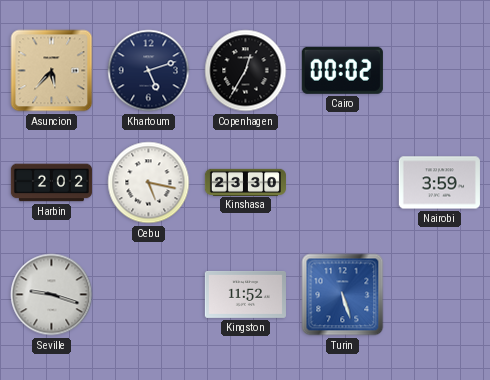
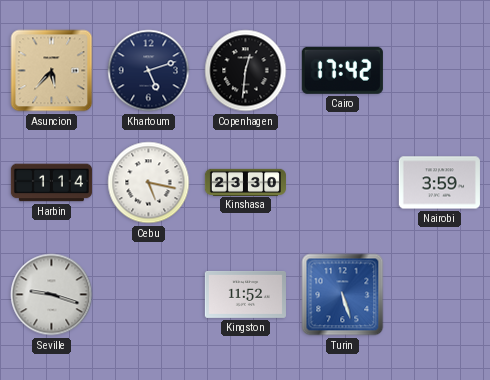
Copenhagen: 12:35 -> 12:31
Cairo: 00:02 -> 17:42
Harbin: 2:02 -> 1:14
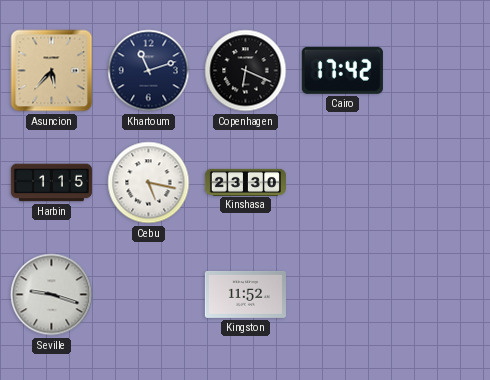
Khartoum: 5:12 -> 11:12
Copenhagen: 12:31 -> 6:19
Harbin: 1:14 -> 1:15
Nairobi: 3:59 -> none
Turin: 5:27 -> none
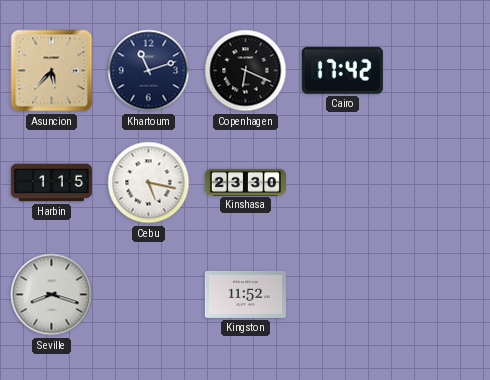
Seville: 9:18 -> 8:18
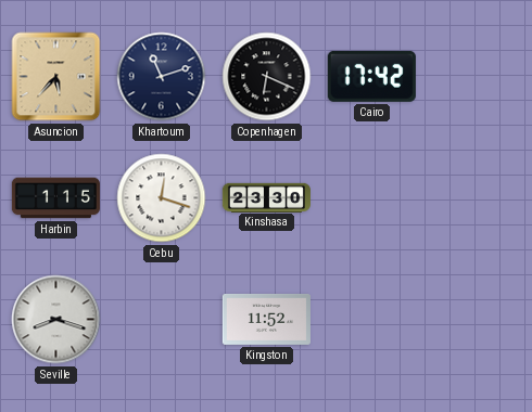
Cebu: 5:17 -> 12:18
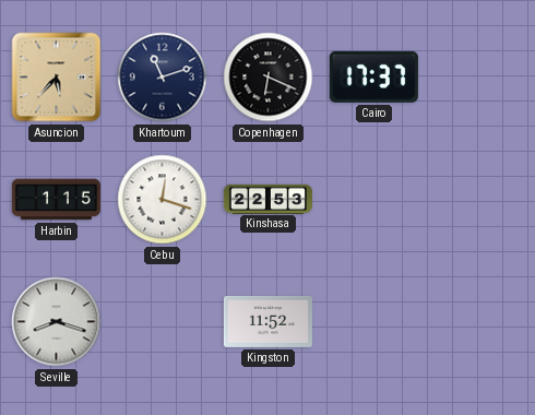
Cairo: 17:42 -> 17:37
Kinshasa: 23:30 -> 22:53
